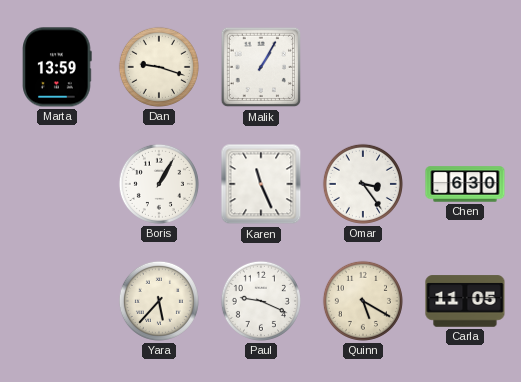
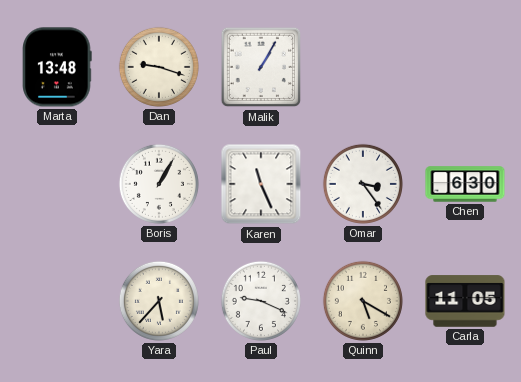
Marta: 13:59 -> 13:48
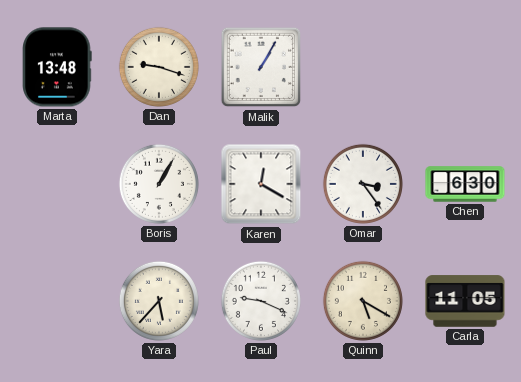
Karen: 11:26 -> 12:20
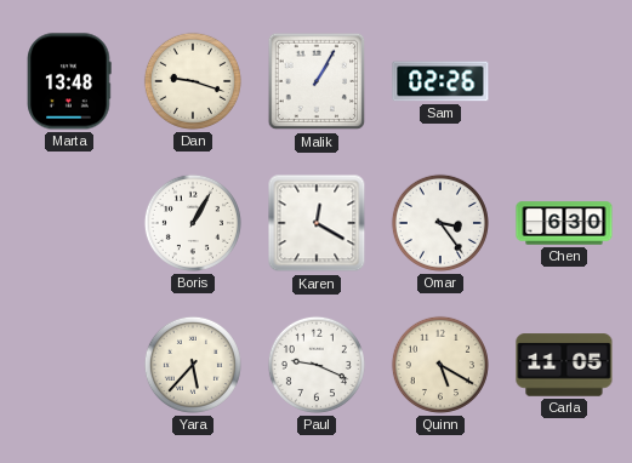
Sam: none -> 02:26
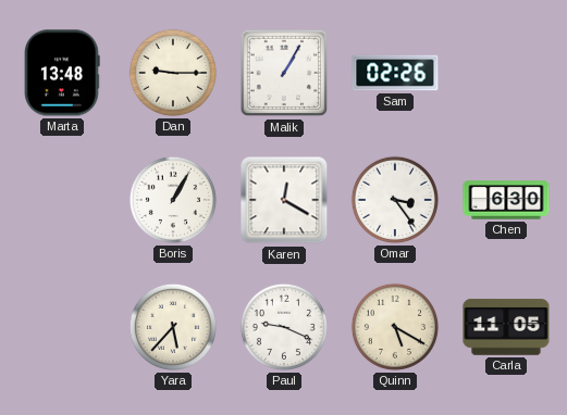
Dan: 9:18 -> 9:15
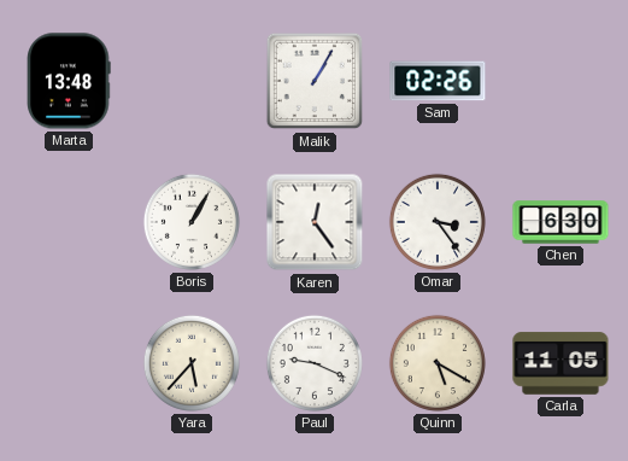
Dan: 9:15 -> none
Karen: 12:20 -> 12:24
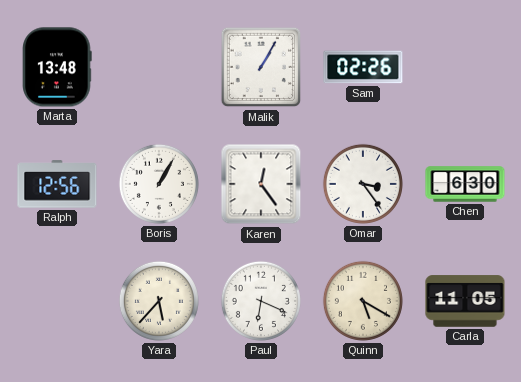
Ralph: none -> 12:56
Paul: 9:19 -> 6:19
